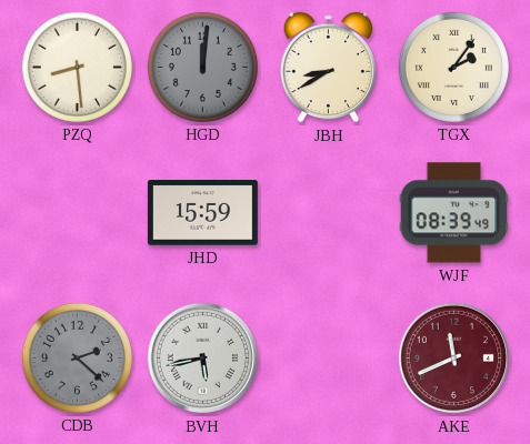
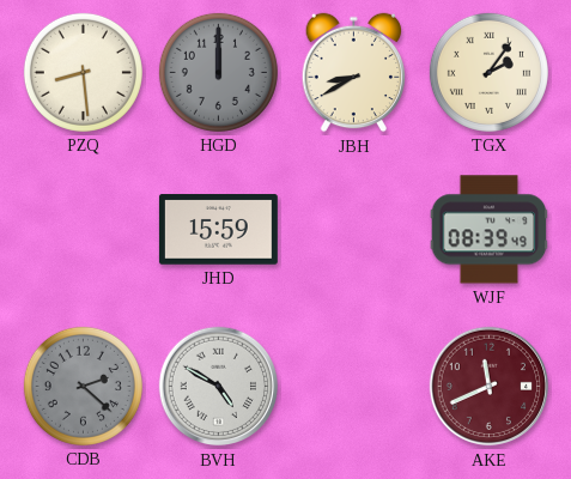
HGD: 12:01 -> 12:00
BVH: 5:43 -> 4:50
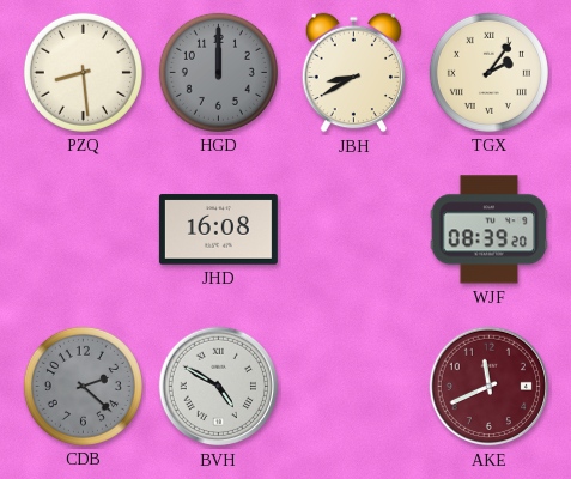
JHD: 15:59 -> 16:08
WJF: 08:39:49 -> 08:39:20
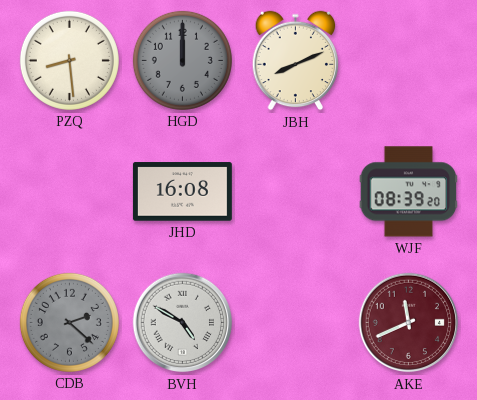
JBH: 8:40 -> 8:11
TGX: 2:06 -> none
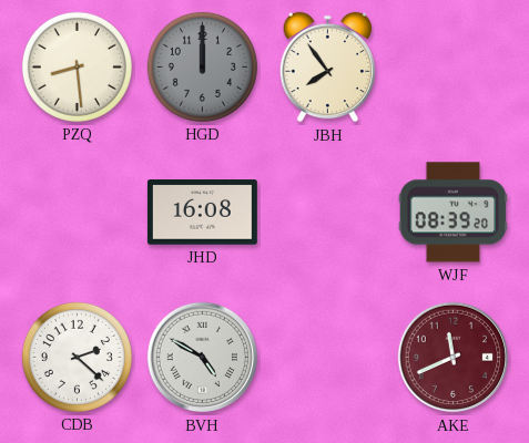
JBH: 8:11 -> 7:54
CDB dial: grey -> white
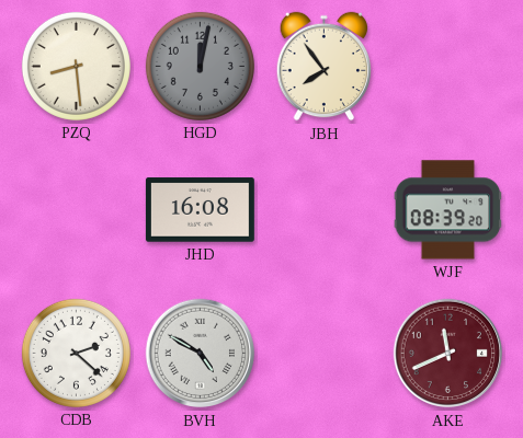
HGD: 12:00 -> 12:02
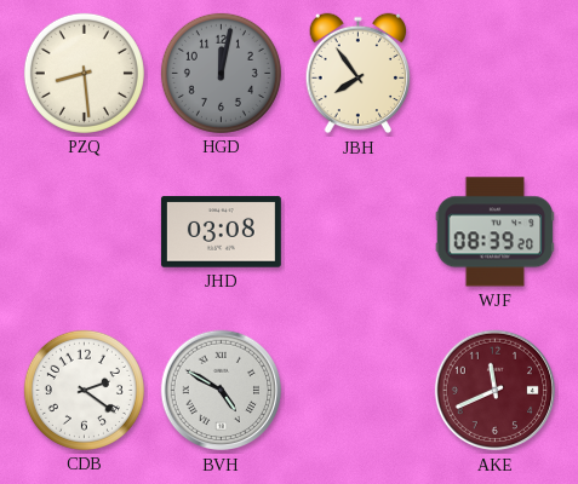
JHD: 16:08 -> 03:08
CDB: 2:22 -> 2:21
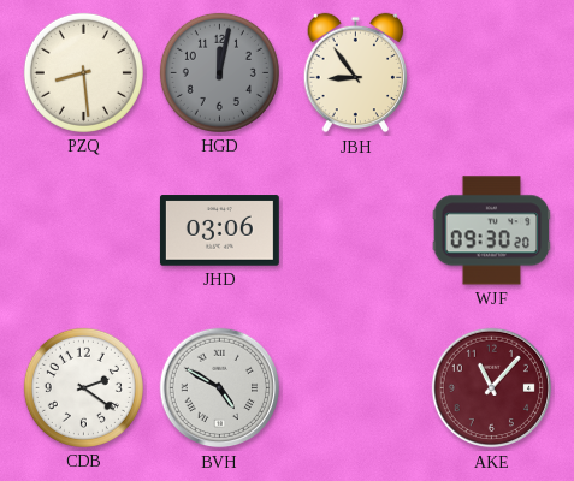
JBH: 7:54 -> 8:54
JHD: 03:08 -> 03:06
WJF: 08:39 -> 09:30
AKE: 11:41 -> 11:07
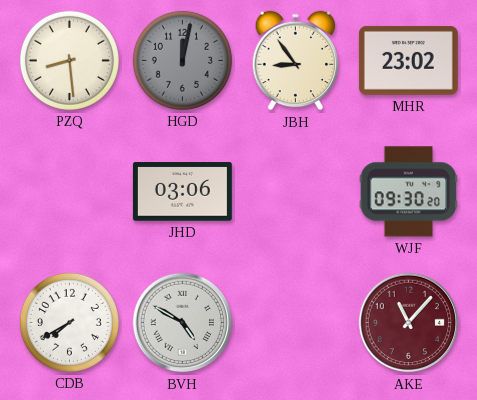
MHR: none -> 23:02
CDB: 2:21 -> 7:40
